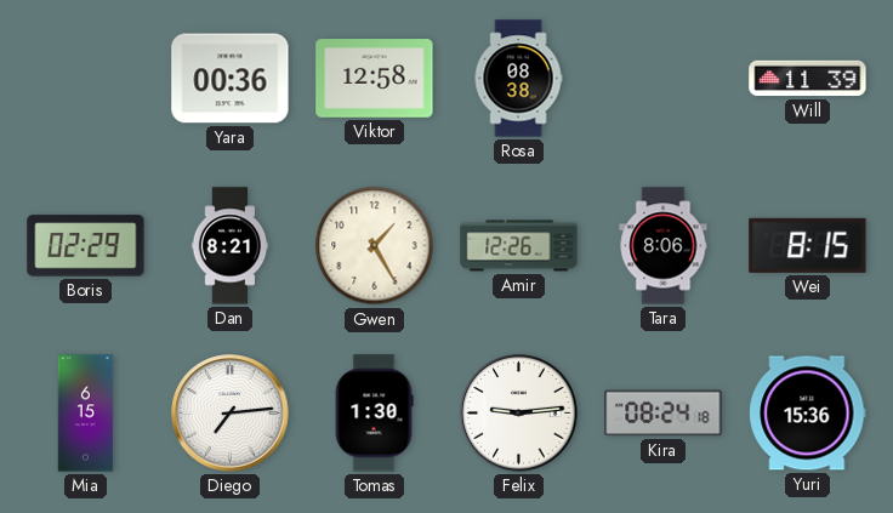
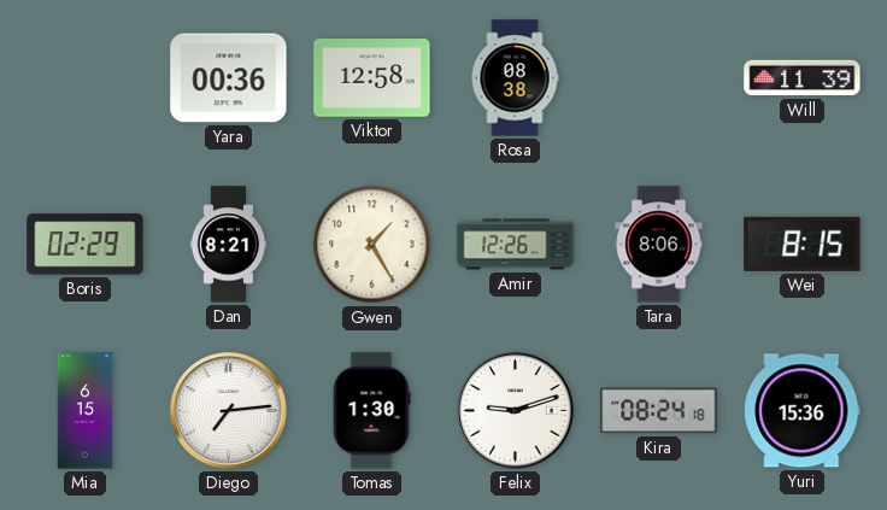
Felix: 9:14 -> 9:12
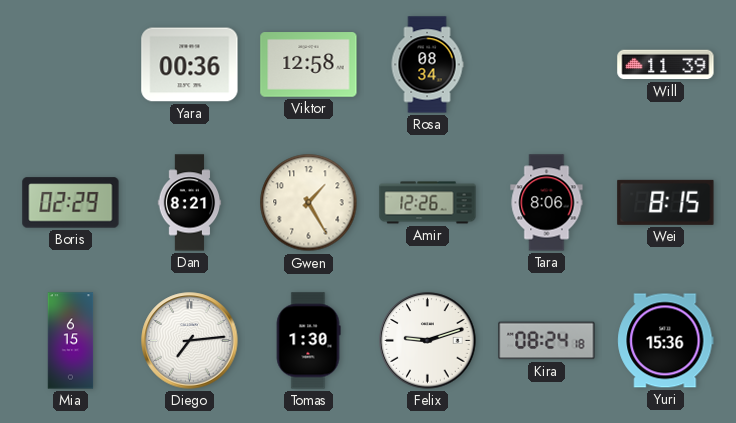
Rosa: 08:38 -> 08:34
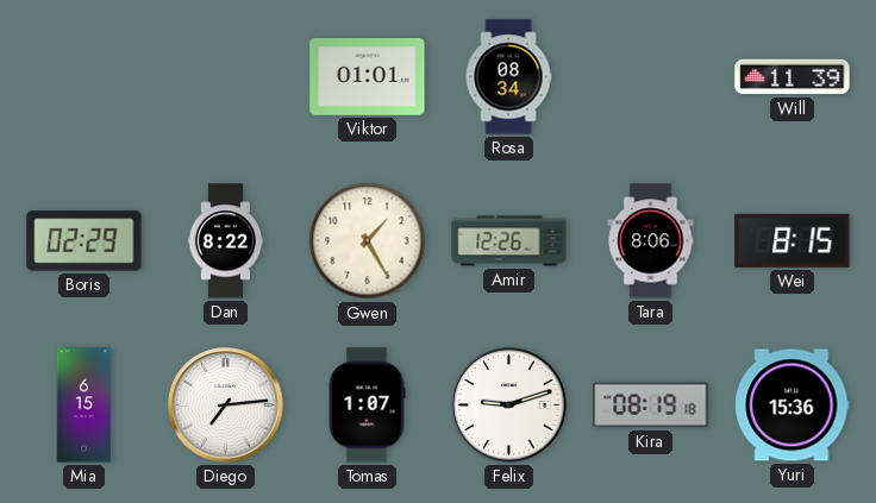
Yara: 00:36 -> none
Viktor: 12:58 -> 01:01
Dan: 8:21 -> 8:22
Tomas: 1:30 -> 1:07
Kira: 08:24 -> 08:19
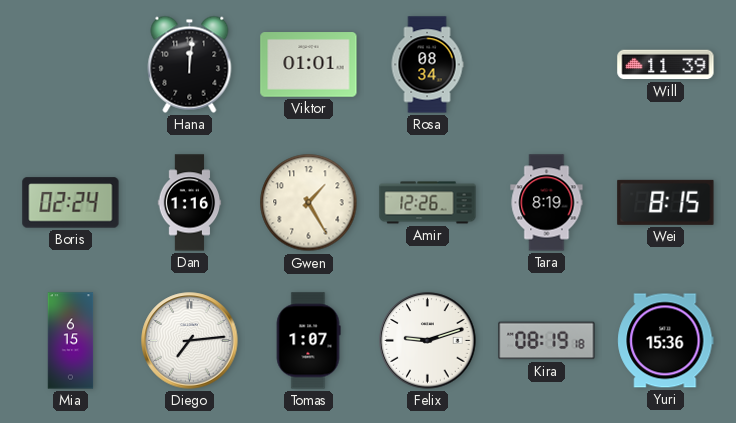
Hana: none -> 12:01
Boris: 02:29 -> 02:24
Dan: 8:22 -> 1:16
Tara: 8:06 -> 8:19
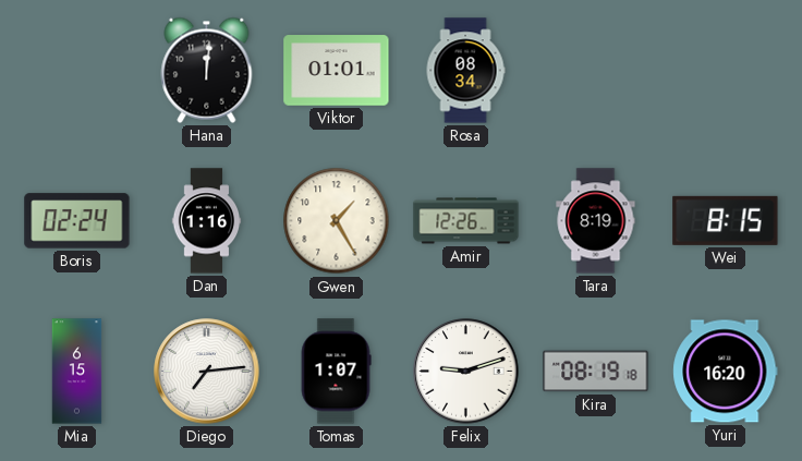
Will: 11:39 -> none
Yuri: 15:36 -> 16:20
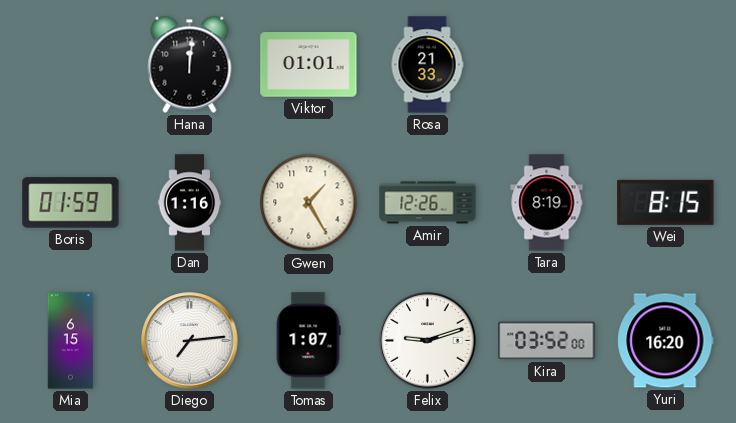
Rosa: 08:34 -> 21:33
Boris: 02:24 -> 01:59
Kira: 08:19 -> 03:52
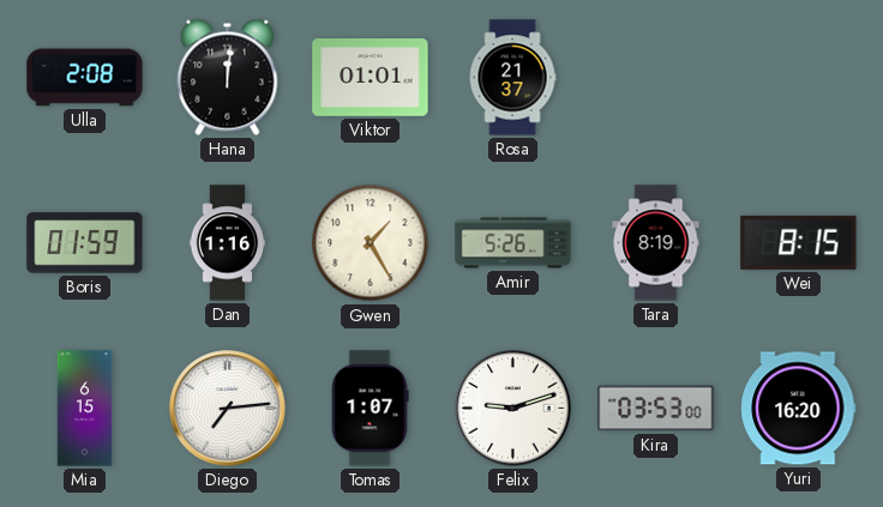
Ulla: none -> 2:08
Rosa: 21:33 -> 21:37
Amir: 12:26 -> 5:26
Kira: 03:52 -> 03:53
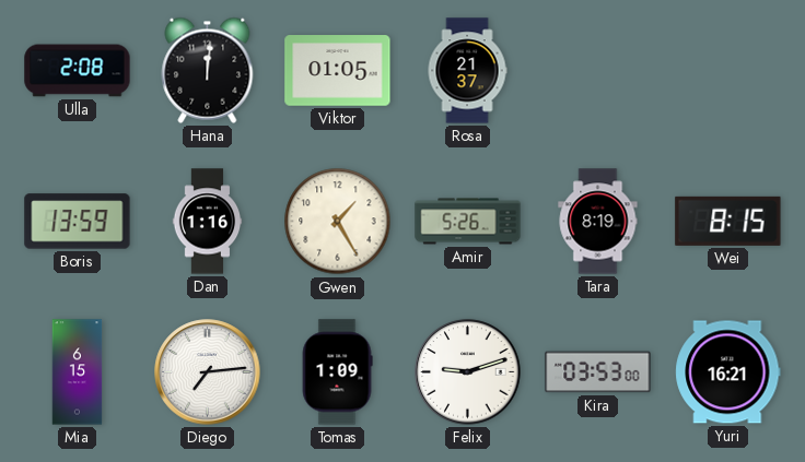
Viktor: 01:01 -> 01:05
Boris: 01:59 -> 13:59
Tomas: 1:07 -> 1:09
Yuri: 16:20 -> 16:21
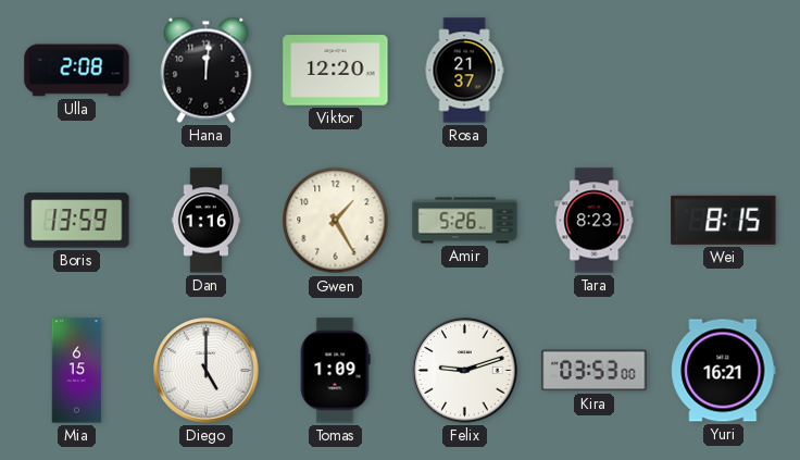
Viktor: 01:05 -> 12:20
Tara: 8:19 -> 8:23
Diego: 7:14 -> 5:00
